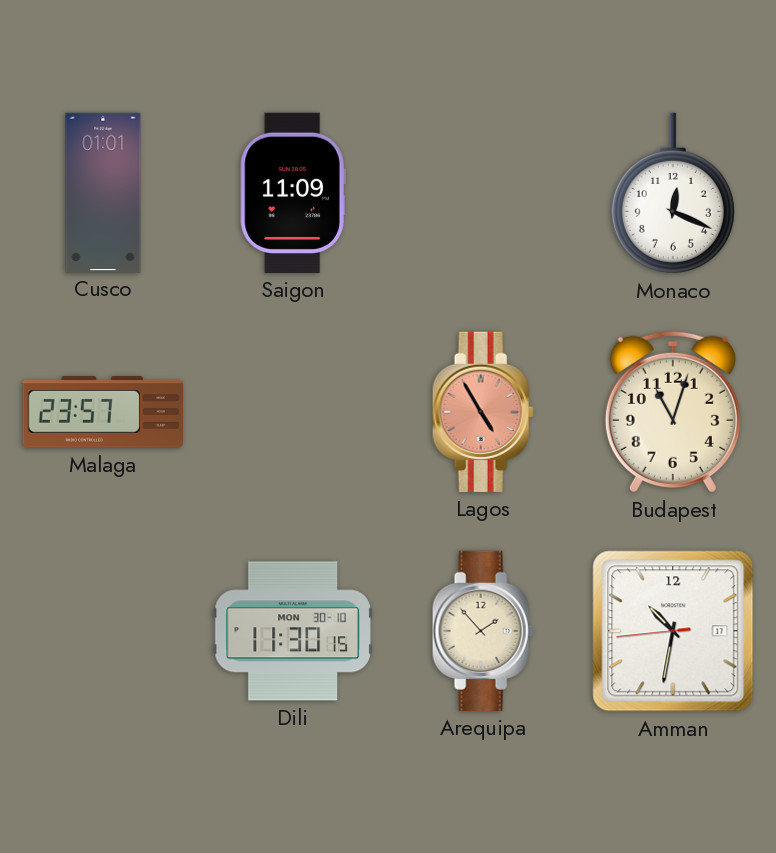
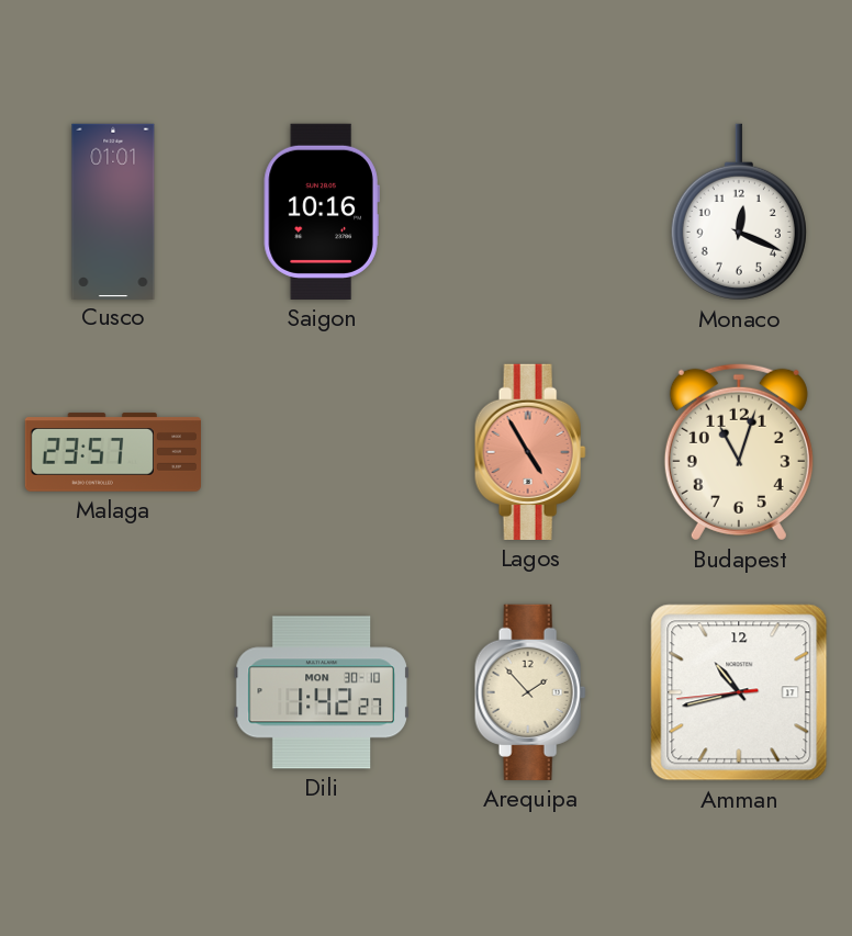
Saigon: 11:09 -> 10:16
Dili: 11:30 -> 1:42
Amman: 10:31 -> 10:42
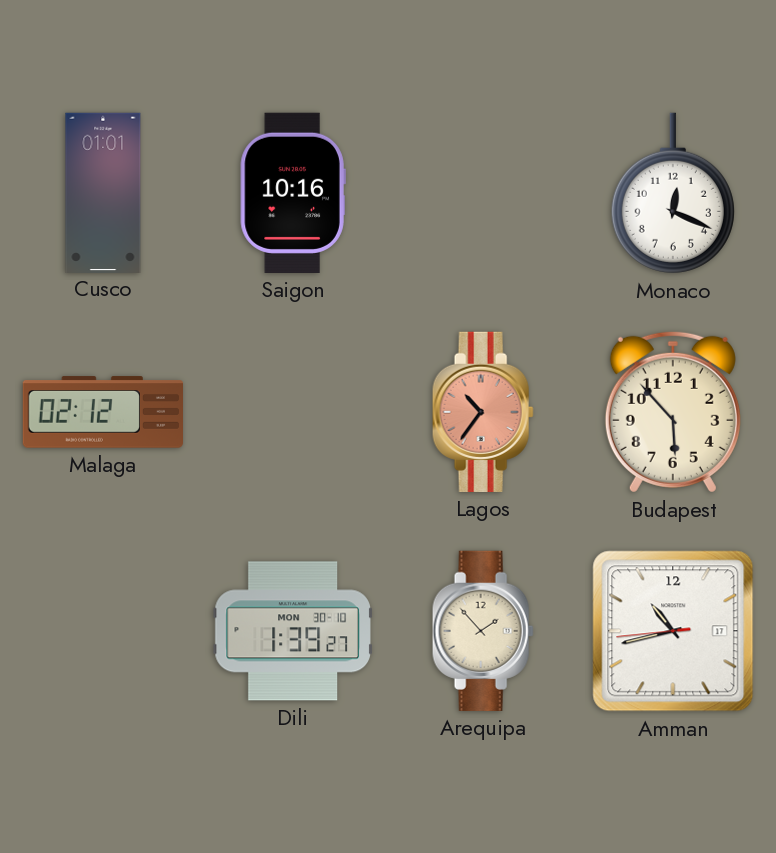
Malaga: 23:57 -> 02:12
Lagos: 4:55 -> 10:36
Budapest: 11:03 -> 5:53
Dili: 1:42 -> 1:39
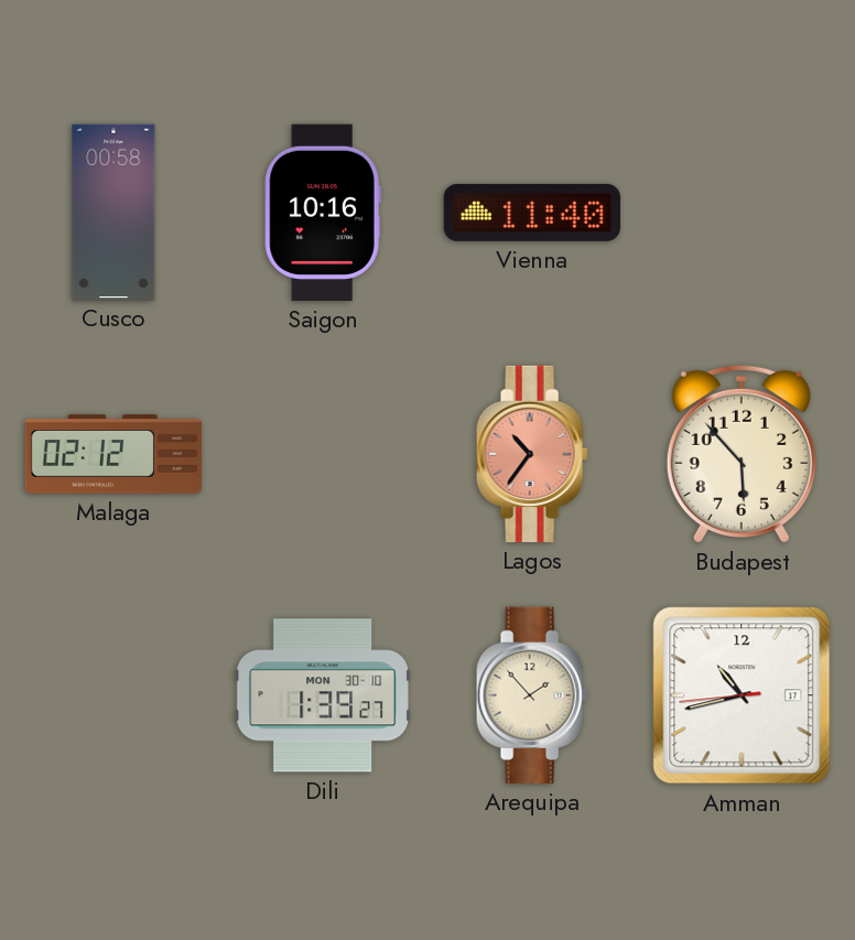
Cusco: 01:01 -> 00:58
Vienna: none -> 11:40
Monaco: 12:19 -> none
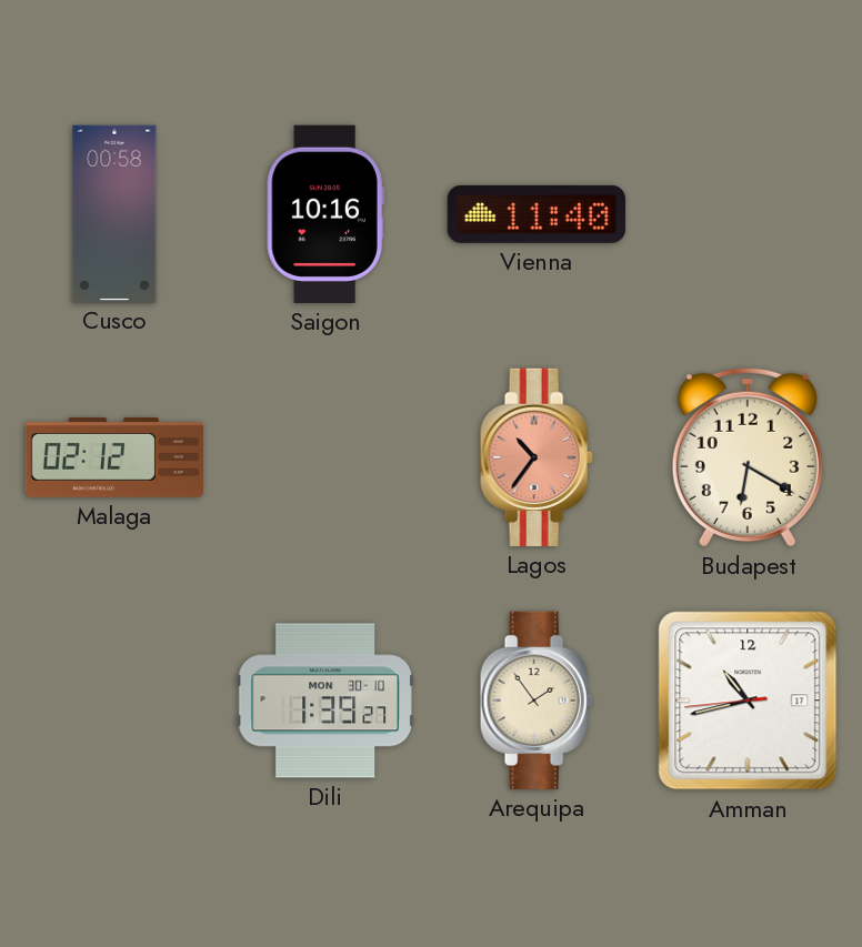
Budapest: 5:53 -> 6:20
Arequipa: 1:53 -> 1:54
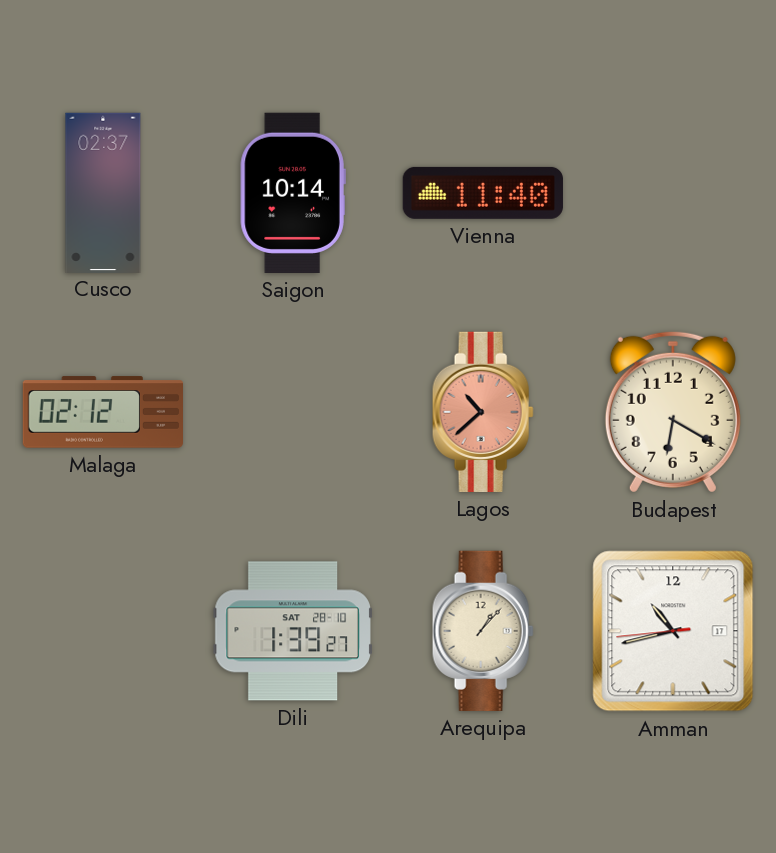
Cusco: 00:58 -> 02:37
Saigon: 10:16 -> 10:14
Lagos: 10:36 -> 10:38
Dili date: MON 30-10 -> SAT 28-10
Arequipa: 1:54 -> 1:07
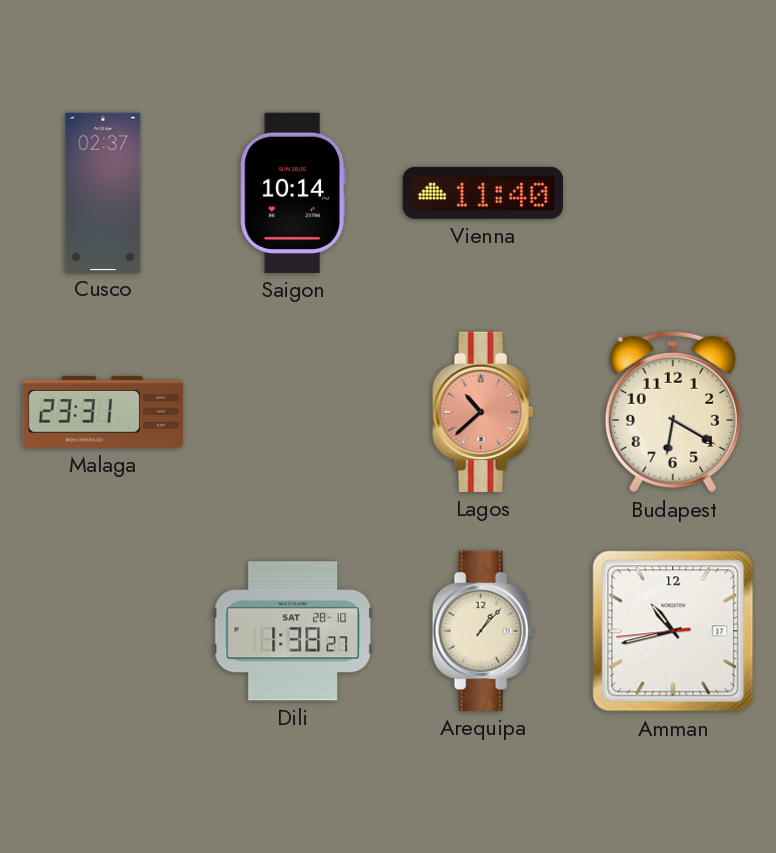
Malaga: 02:12 -> 23:31
Dili: 1:39 -> 1:38
